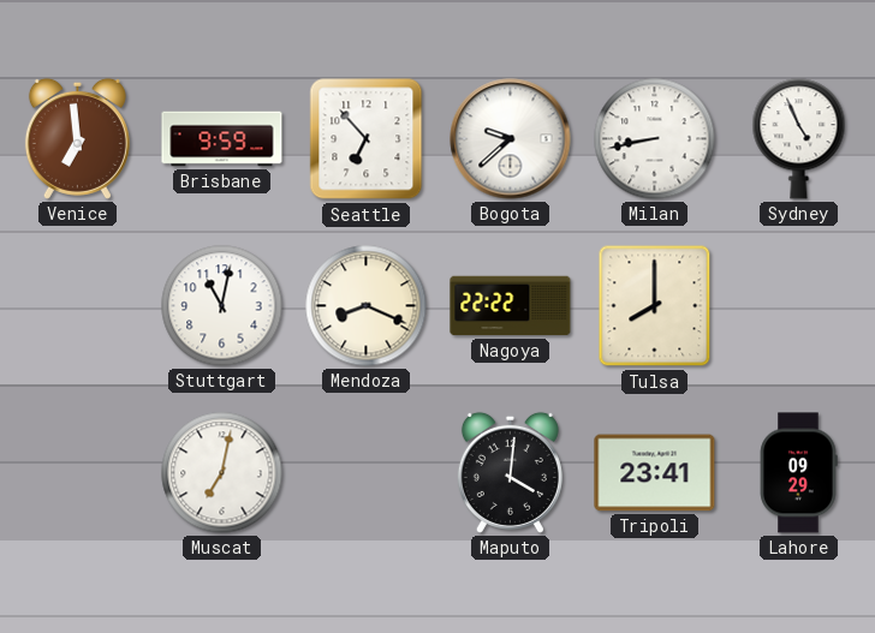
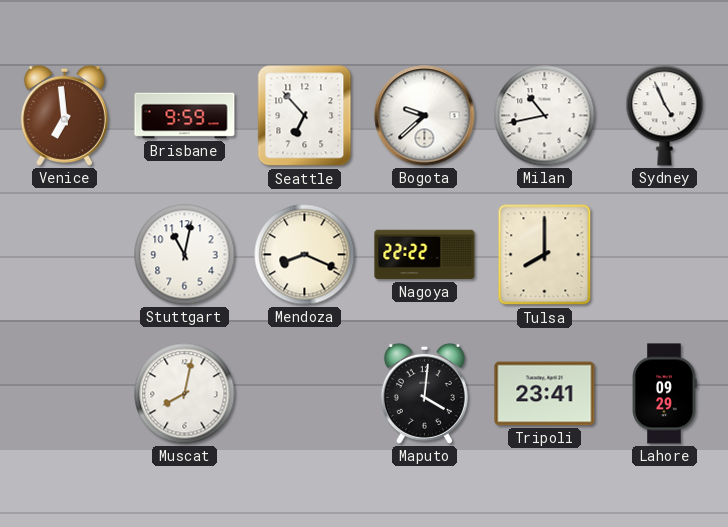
Milan: 8:43 -> 10:43
Muscat: 7:02 -> 8:02
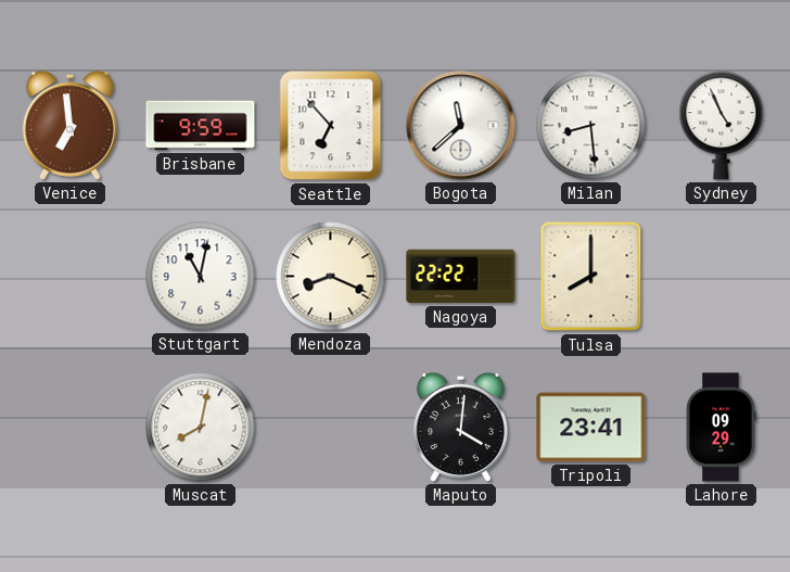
Bogota: 9:38 -> 11:38
Milan: 10:43 -> 8:29
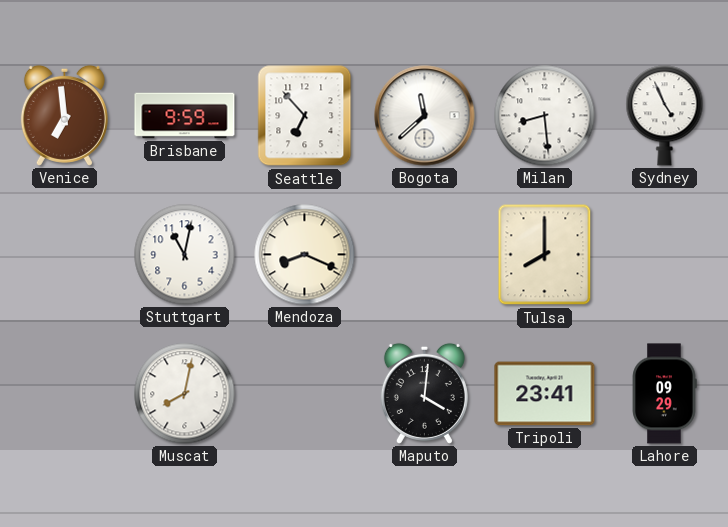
Nagoya: 22:22 -> none
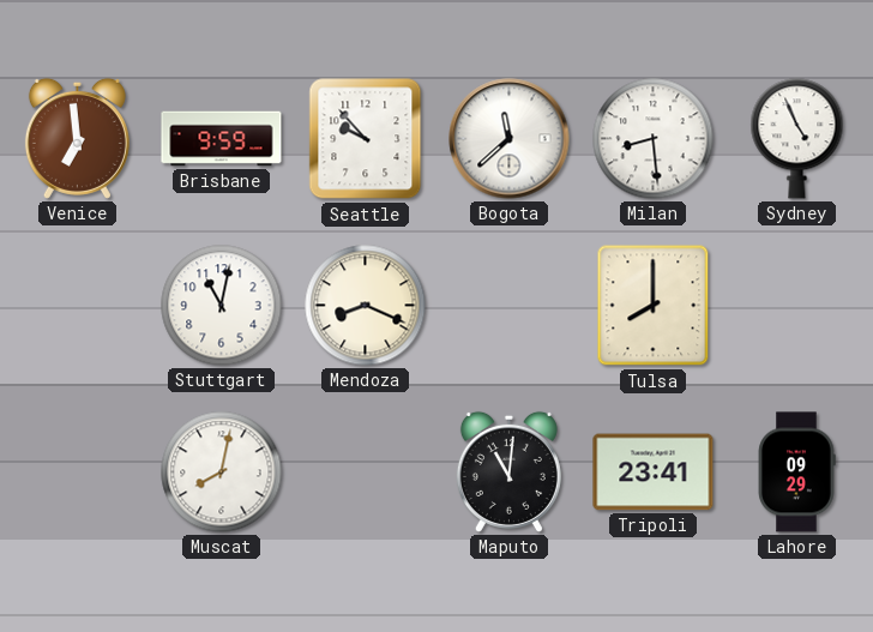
Seattle: 6:53 -> 9:53
Maputo: 4:01 -> 11:01
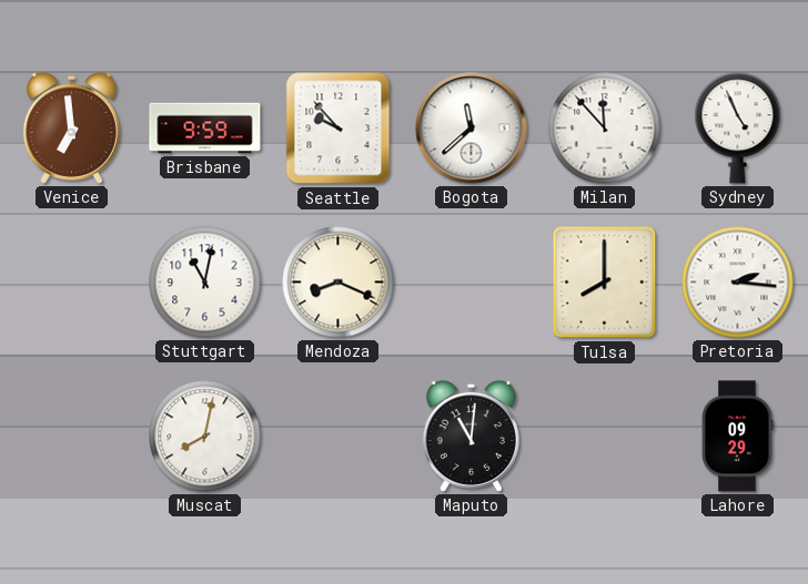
Milan: 8:29 -> 11:53
Pretoria: none -> 2:16
Tripoli: 23:41 -> none
